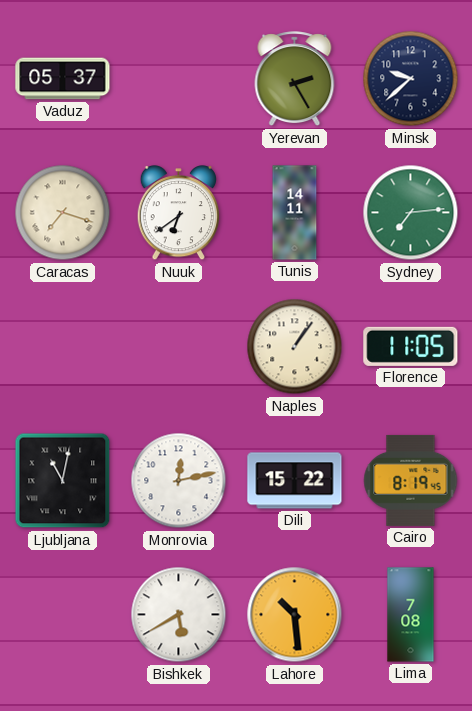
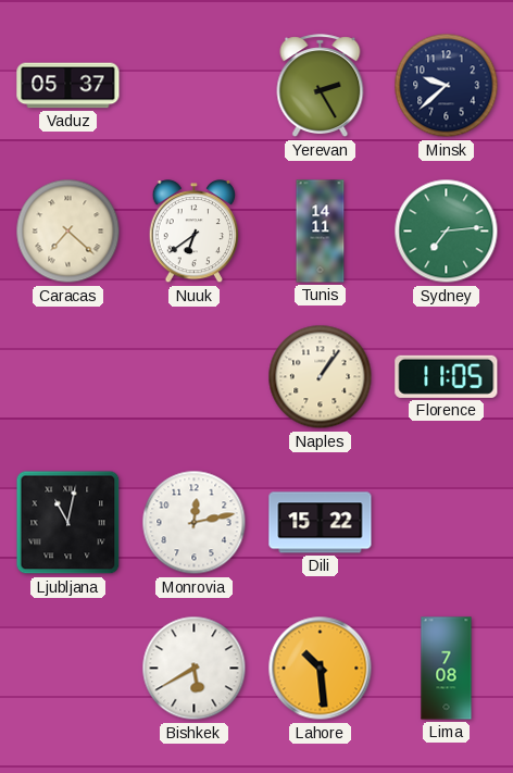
Caracas: 7:18 -> 7:22
Cairo: 8:19 -> none
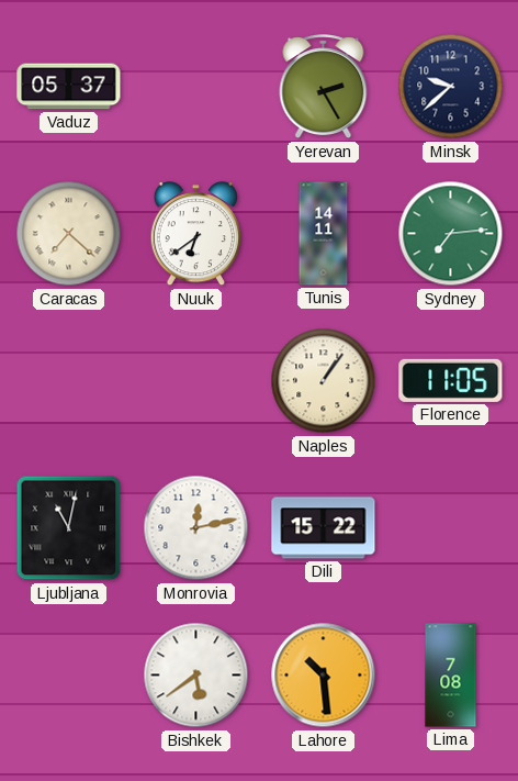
Bishkek: 5:40 -> 5:39
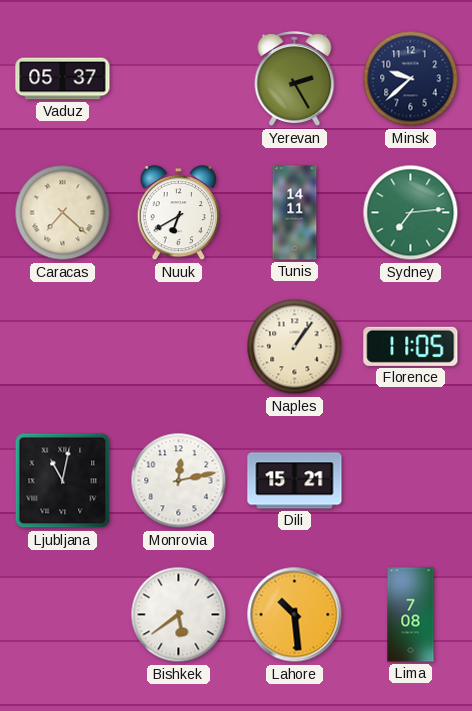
Nuuk: 6:39 -> 6:40
Dili: 15:22 -> 15:21
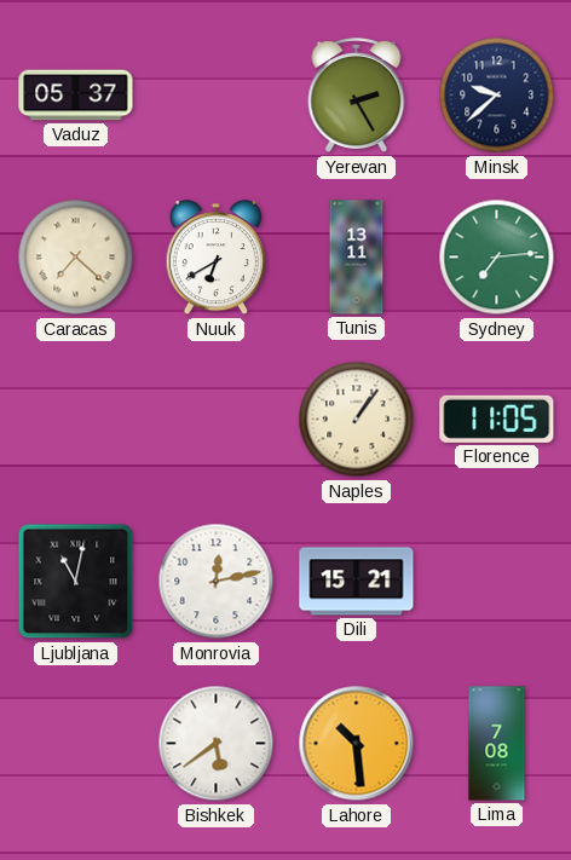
Tunis: 14:11 -> 13:11
